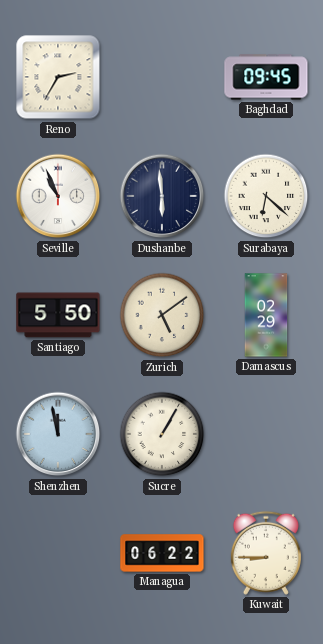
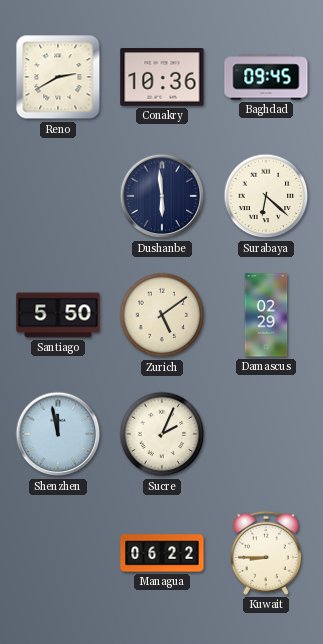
Reno: 2:35 -> 2:40
Conakry: none -> 10:36
Seville: 10:56 -> none
Sucre: 1:05 -> 2:04
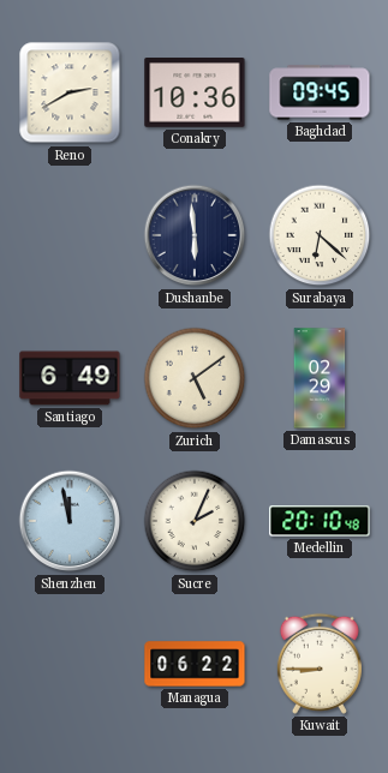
Santiago: 5:50 -> 6:49
Medellin: none -> 20:10
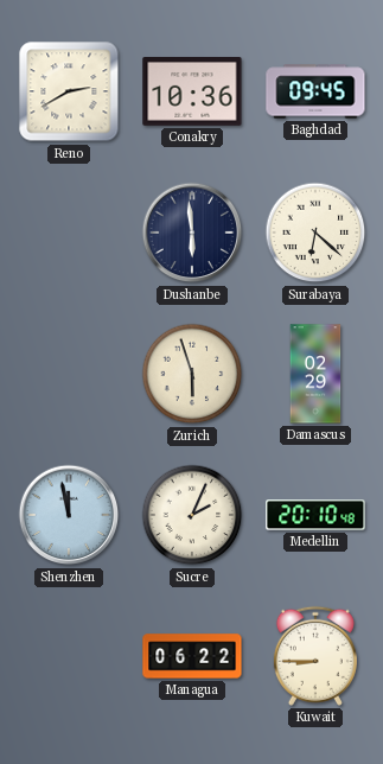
Santiago: 6:49 -> none
Zurich: 5:09 -> 5:57
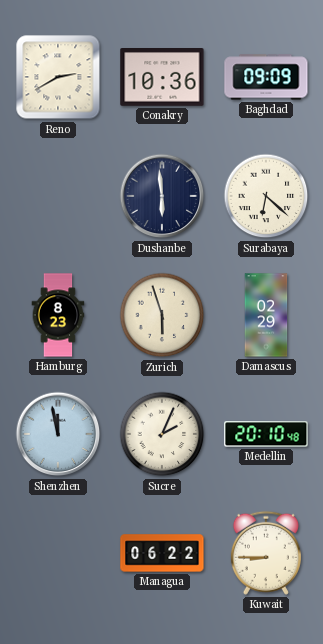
Baghdad: 09:45 -> 09:09
Hamburg: none -> 8:23
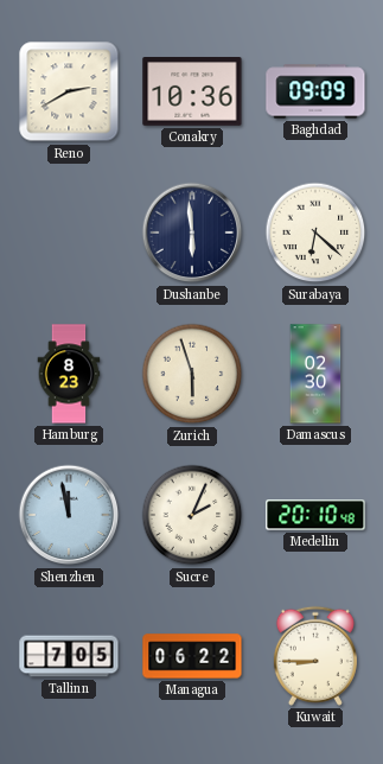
Damascus: 02:29 -> 02:30
Tallinn: none -> 7:05
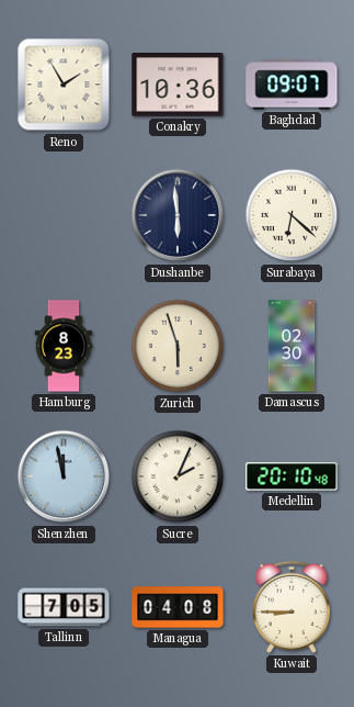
Reno: 2:40 -> 1:55
Baghdad: 09:09 -> 09:07
Managua: 06:22 -> 04:08
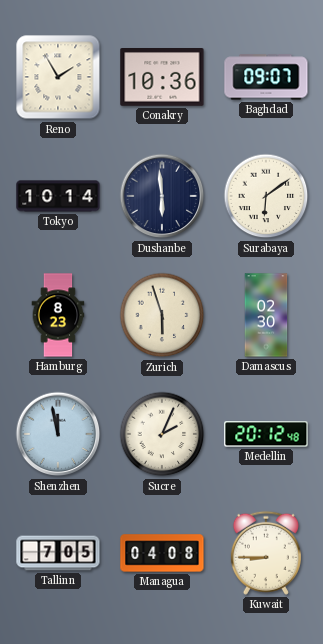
Tokyo: none -> 10:14
Surabaya: 6:22 -> 6:09
Medellin: 20:10 -> 20:12
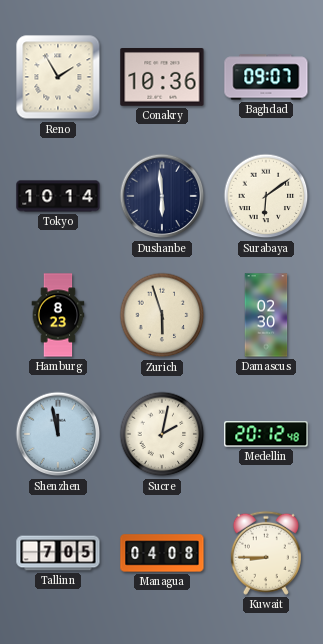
Sucre: 2:04 -> 2:02
